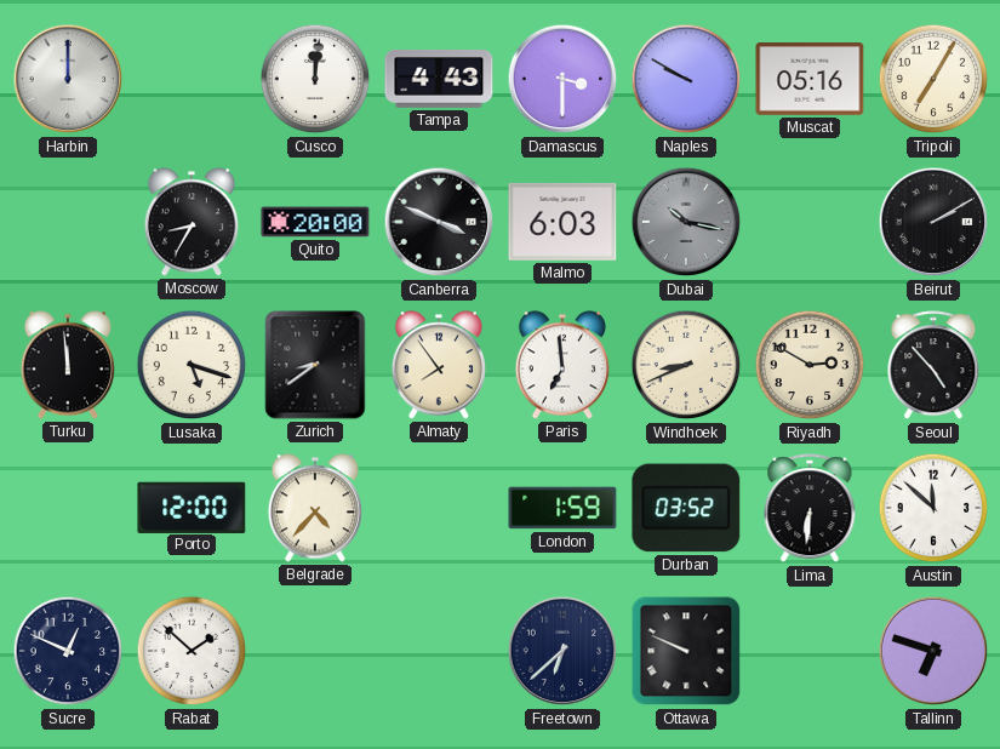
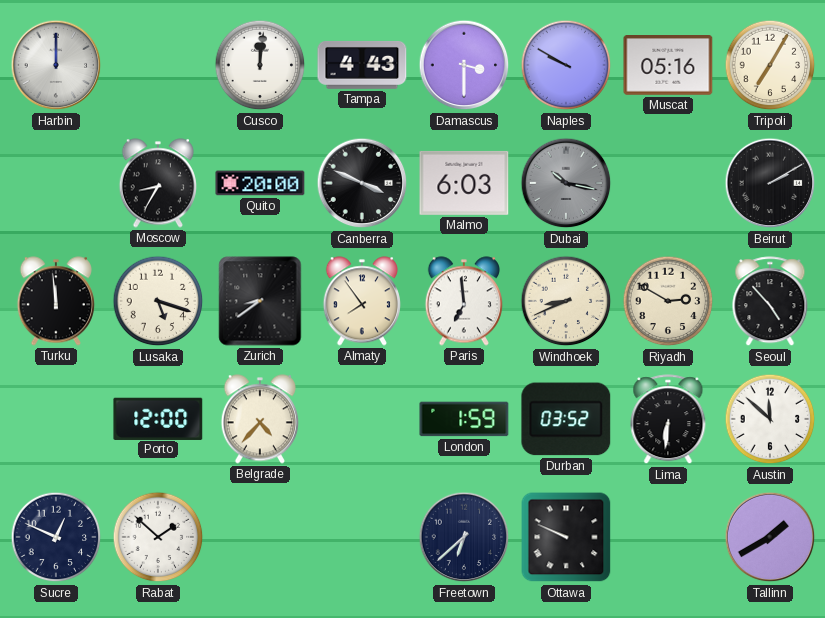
Tallinn: 6:48 -> 1:40
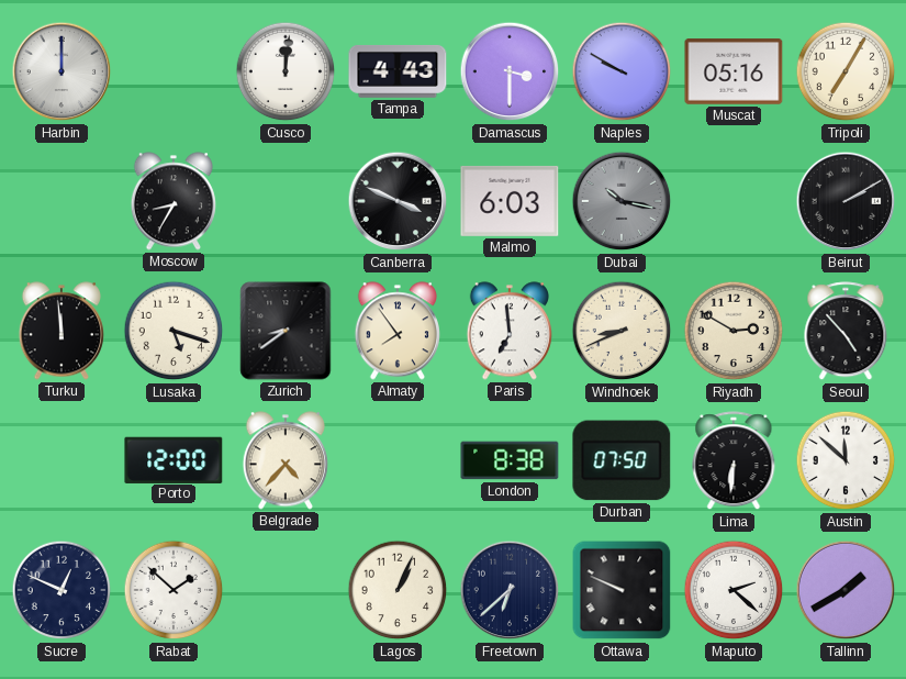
Quito: 20:00 -> none
London: 1:59 -> 8:38
Durban: 03:52 -> 07:50
Lagos: none -> 1:04
Maputo: none -> 2:22
